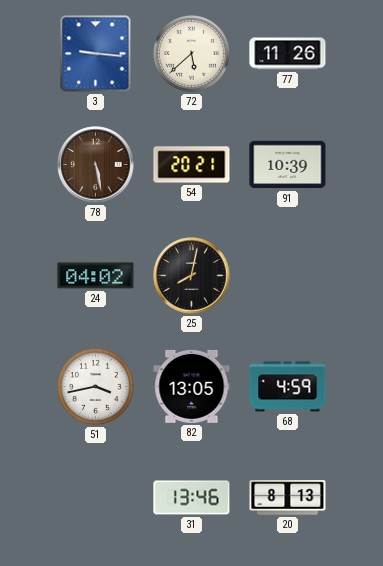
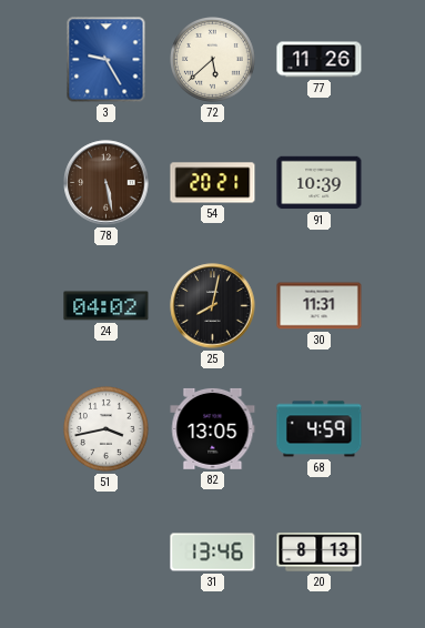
3: 9:16 -> 9:25
30: none -> 11:31
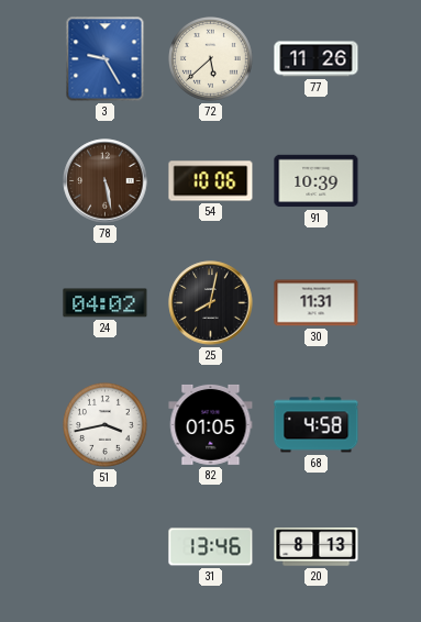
54: 20:21 -> 10:06
82: 13:05 -> 01:05
68: 4:59 -> 4:58
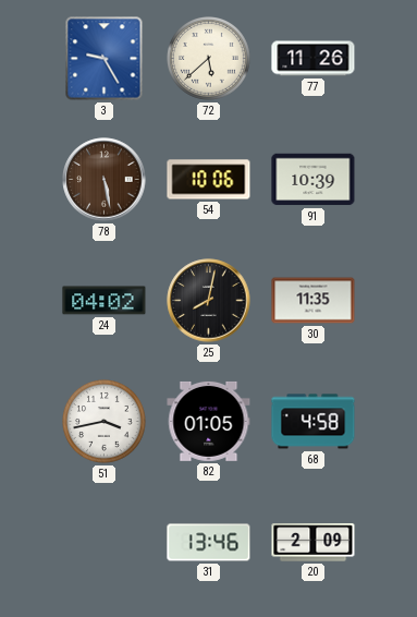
30: 11:31 -> 11:35
20: 8:13 -> 2:09
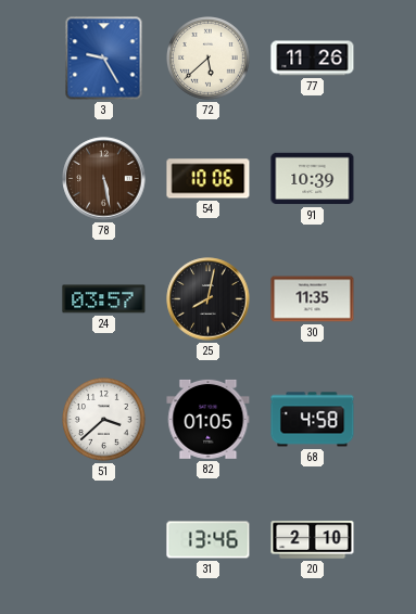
24: 04:02 -> 03:57
51: 3:43 -> 3:38
20: 2:09 -> 2:10
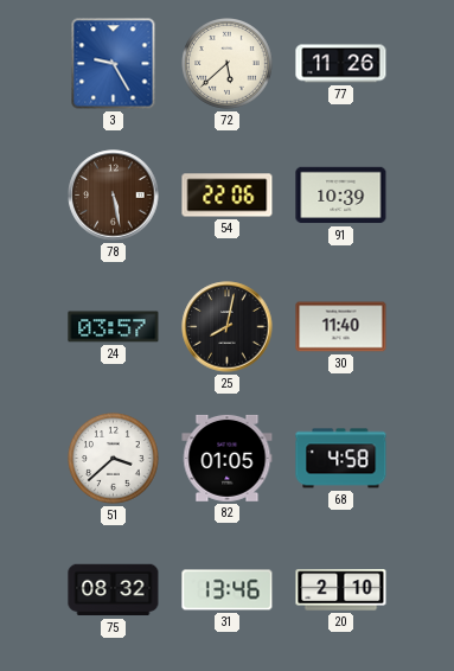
54: 10:06 -> 22:06
30: 11:35 -> 11:40
75: none -> 08:32
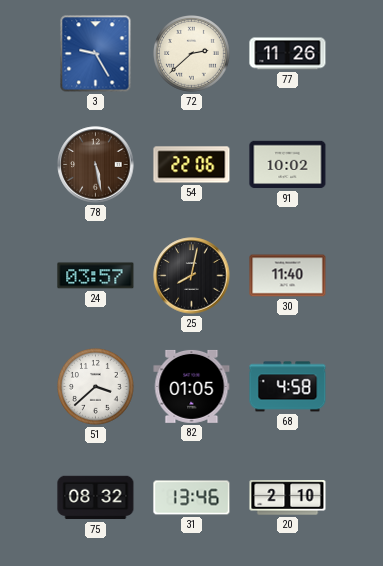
72: 5:38 -> 2:38
91: 10:39 -> 10:02
